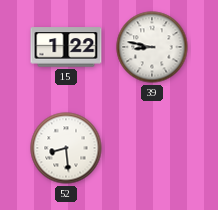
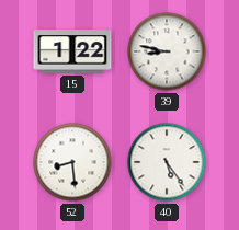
40: none -> 5:24
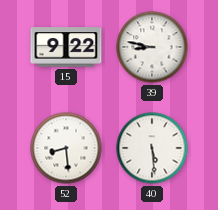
15: 1:22 -> 9:22
40: 5:24 -> 5:29
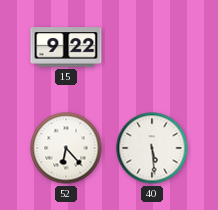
39: 8:47 -> none
52: 8:29 -> 6:23
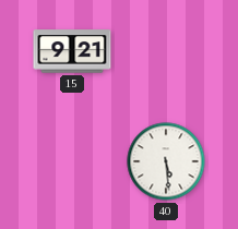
15: 9:22 -> 9:21
52: 6:23 -> none
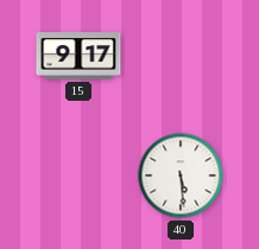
15: 9:21 -> 9:17
